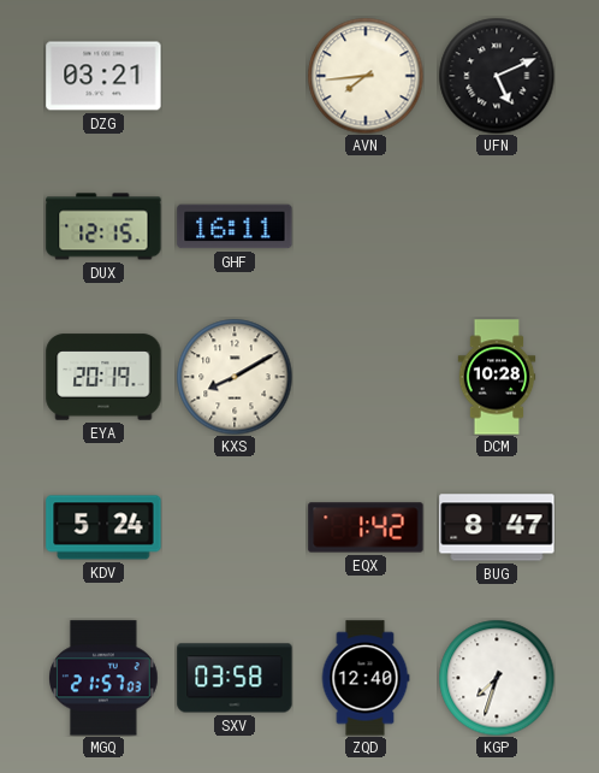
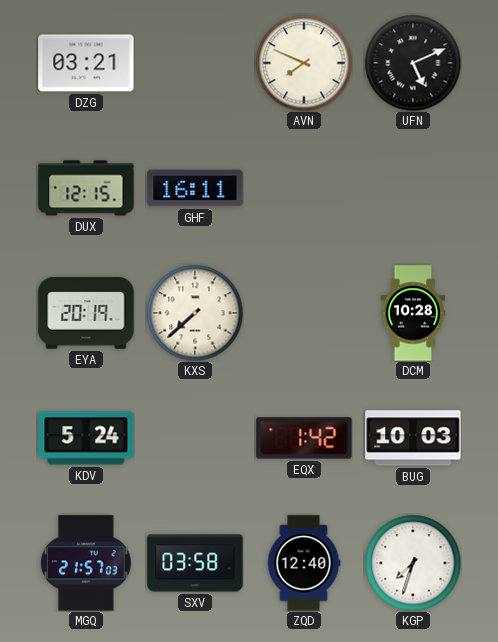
AVN: 7:44 -> 7:49
KXS: 8:10 -> 7:38
BUG: 8:47 -> 10:03
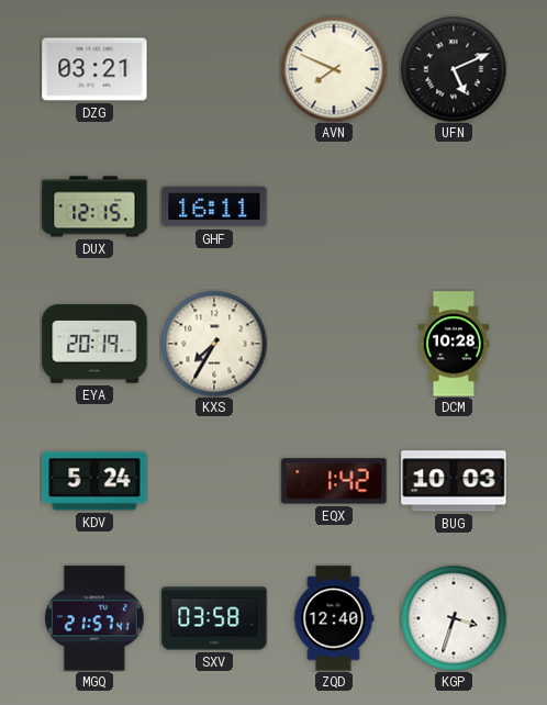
KXS: 7:38 -> 7:35
MGQ: 21:57:03 -> 21:57:41
KGP: 7:33 -> 3:33
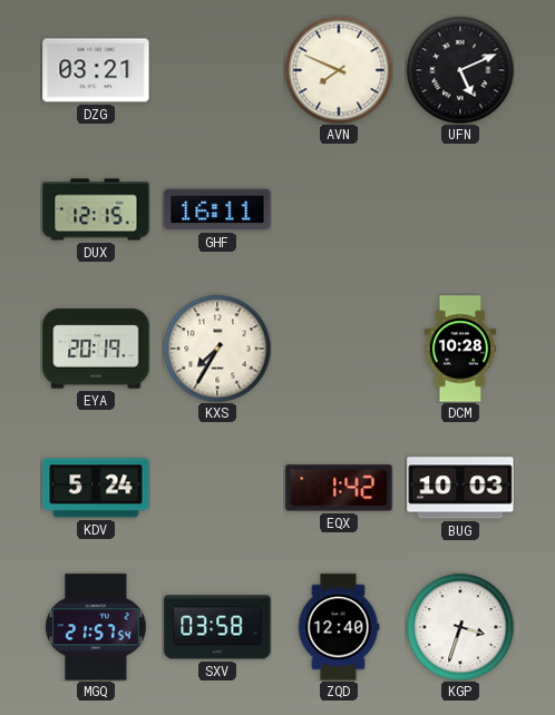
MGQ: 21:57:41 -> 21:57:54
